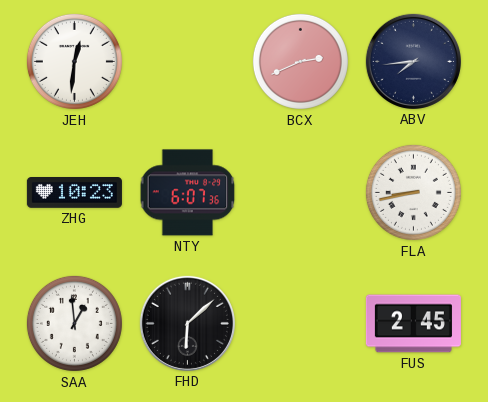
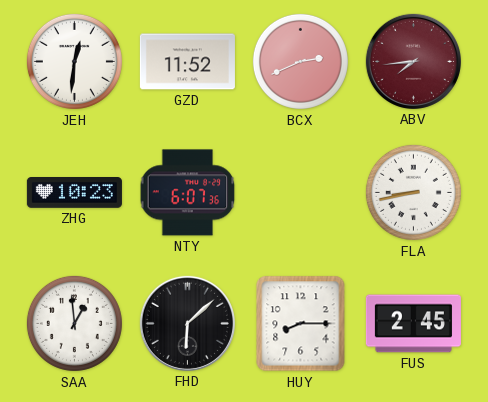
GZD: none -> 11:52
ABV dial: navy -> burgundy
HUY: none -> 8:15
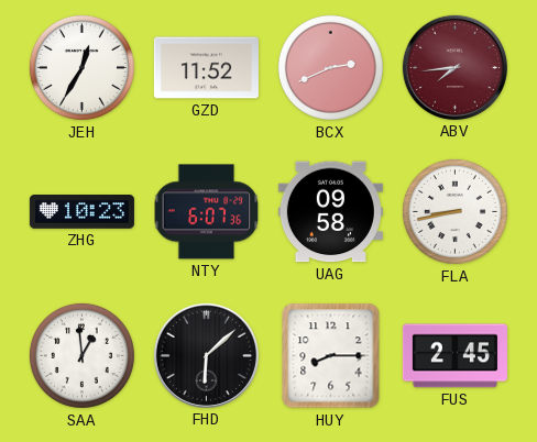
JEH: 12:31 -> 12:35
UAG: none -> 09:58
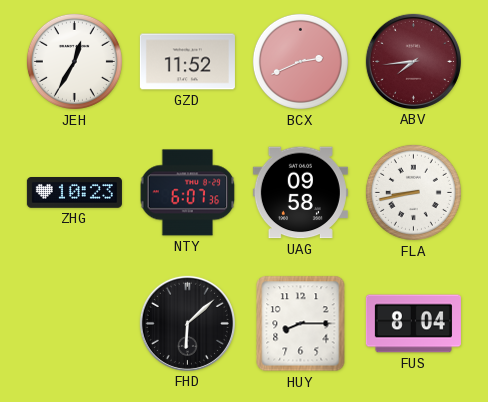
SAA: 12:59 -> none
FUS: 2:45 -> 8:04
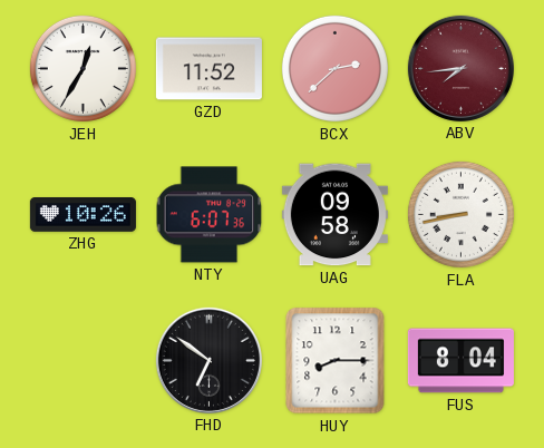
BCX: 2:41 -> 2:38
ZHG: 10:23 -> 10:26
FHD: 6:08 -> 6:51
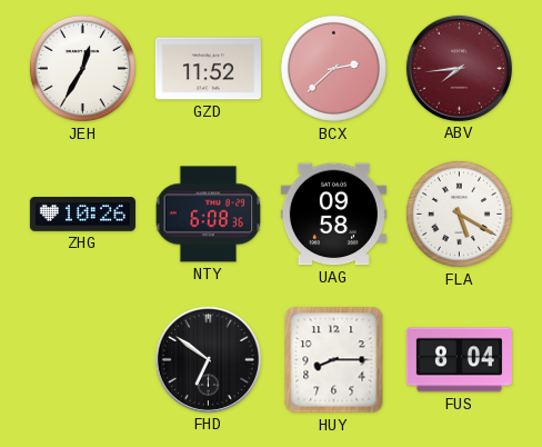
NTY: 6:07 -> 6:08
FLA: 8:43 -> 5:20
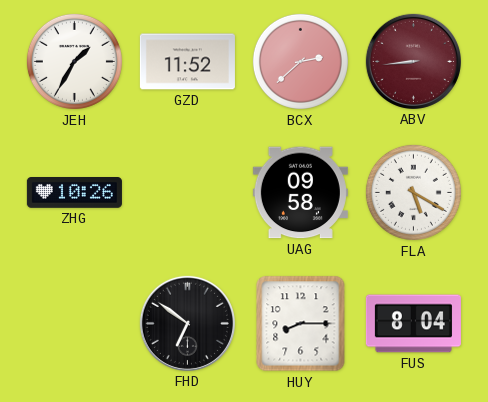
JEH: 12:35 -> 1:35
ABV: 7:44 -> 8:44
NTY: 6:08 -> none
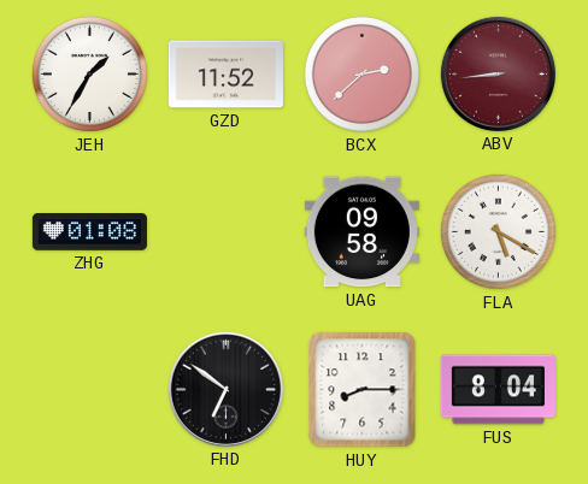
ZHG: 10:26 -> 01:08
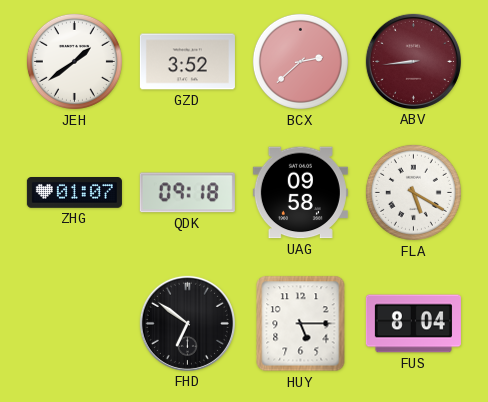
JEH: 1:35 -> 1:39
GZD: 11:52 -> 3:52
ZHG: 01:08 -> 01:07
QDK: none -> 09:18
HUY: 8:15 -> 5:15
